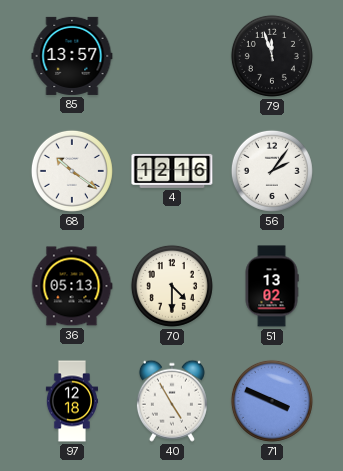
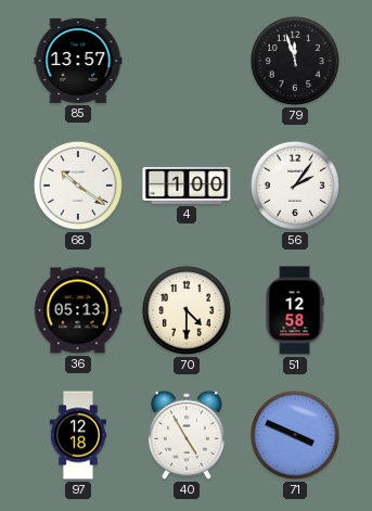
4: 12:16 -> 1:00
51: 13:02 -> 12:58
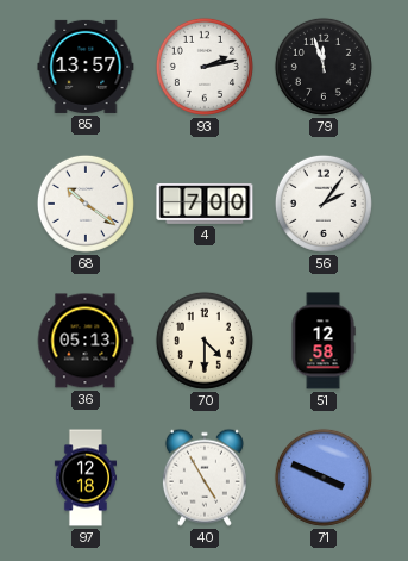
93: none -> 2:13
4: 1:00 -> 7:00
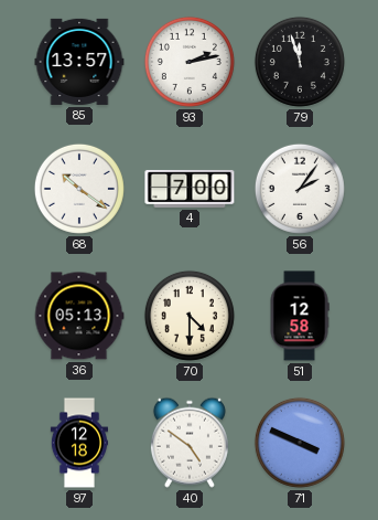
40: 4:55 -> 4:51
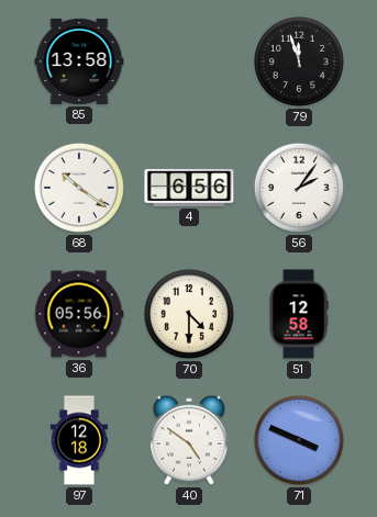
85: 13:57 -> 13:58
93: 2:13 -> none
4: 7:00 -> 6:56
36: 05:13 -> 05:56
